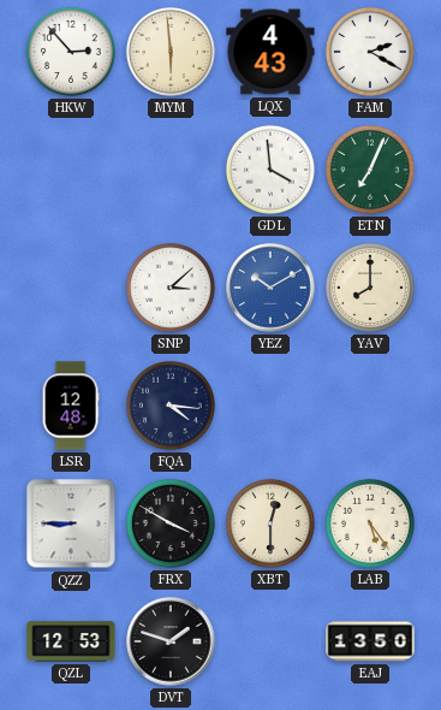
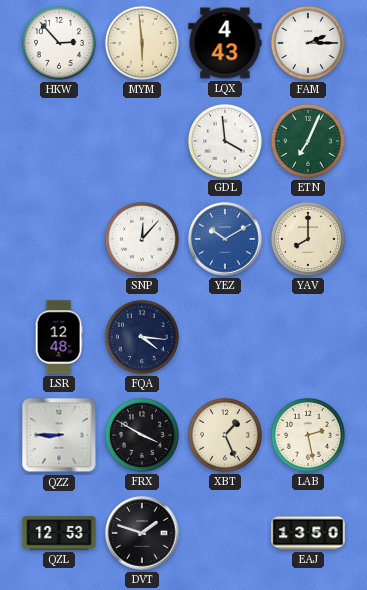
FAM: 2:20 -> 2:15
SNP: 3:08 -> 12:07
XBT: 12:30 -> 1:26
LAB: 5:24 -> 2:28
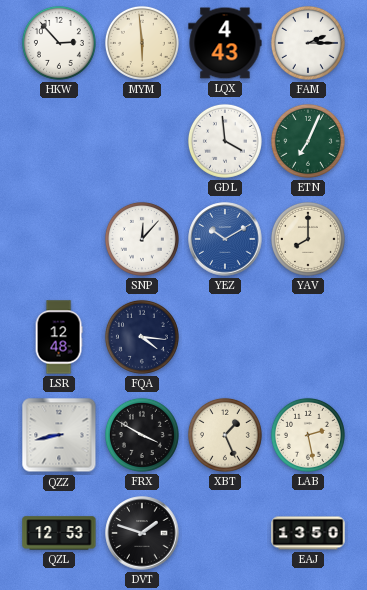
QZZ: 8:45 -> 8:43
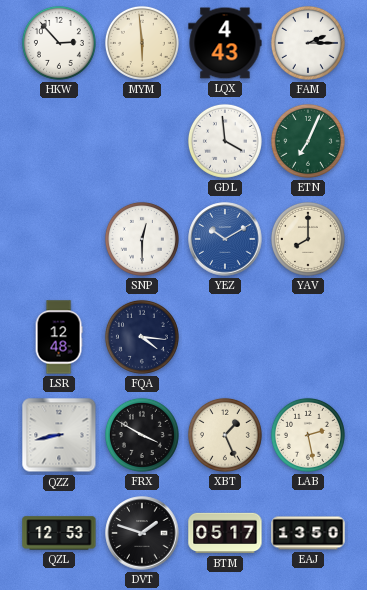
SNP: 12:07 -> 12:30
BTM: none -> 05:17
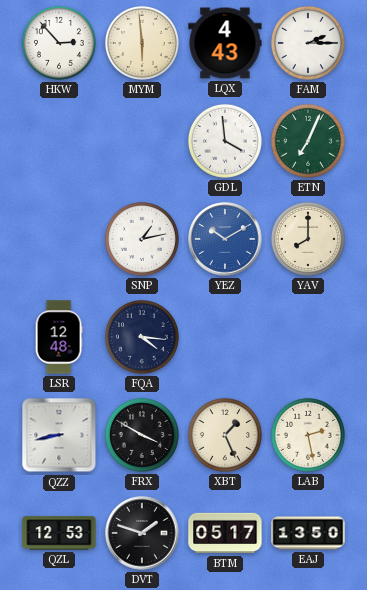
SNP: 12:30 -> 1:13
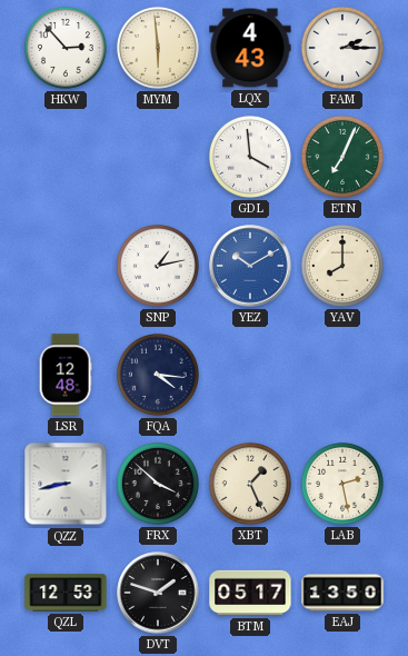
FRX: 3:50 -> 3:52
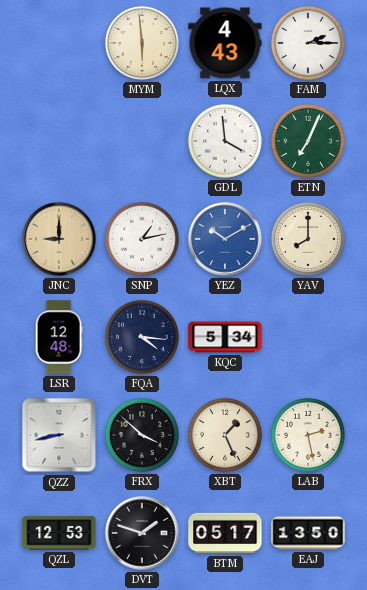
HKW: 2:53 -> none
JNC: none -> 9:00
KQC: none -> 5:34
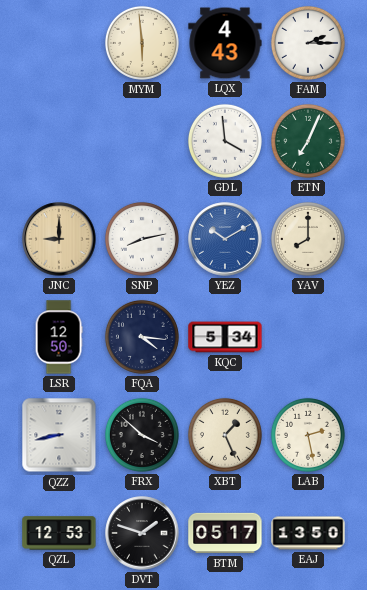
SNP: 1:13 -> 8:13
LSR: 12:48 -> 12:50
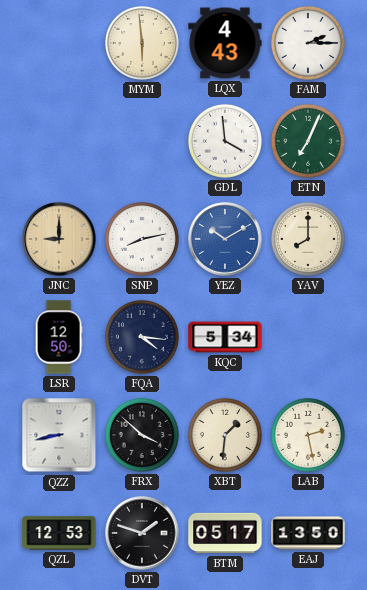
XBT: 1:26 -> 1:31
